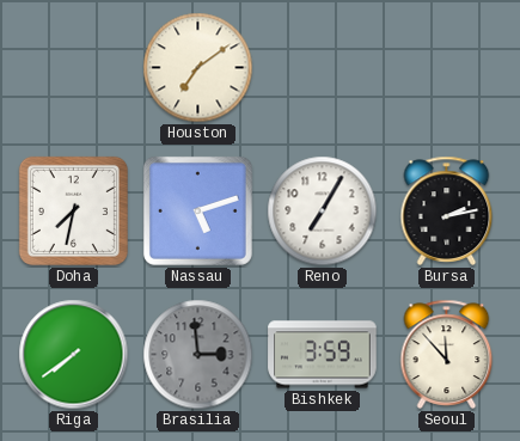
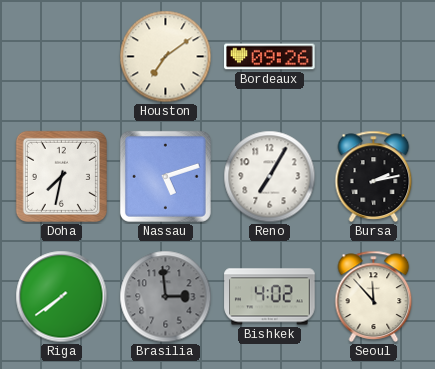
Bordeaux: none -> 09:26
Bishkek: 3:59 -> 4:02
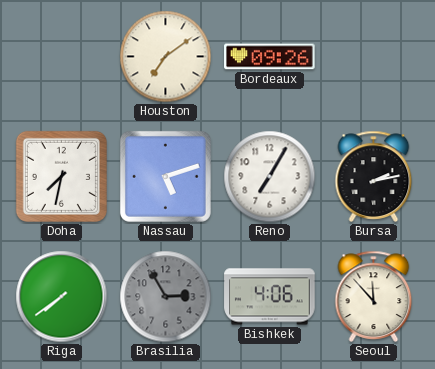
Brasilia: 2:59 -> 2:55
Bishkek: 4:02 -> 4:06
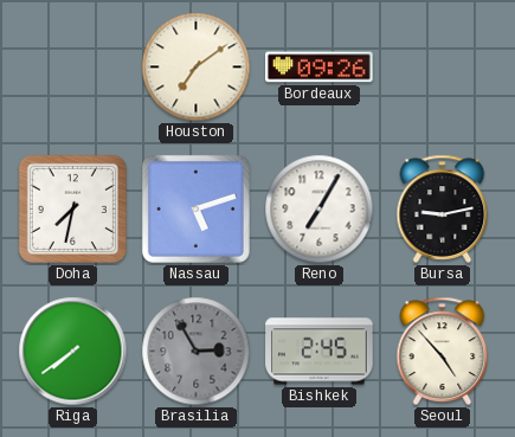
Bursa: 2:13 -> 9:13
Bishkek: 4:06 -> 2:45
Seoul: 11:53 -> 4:53
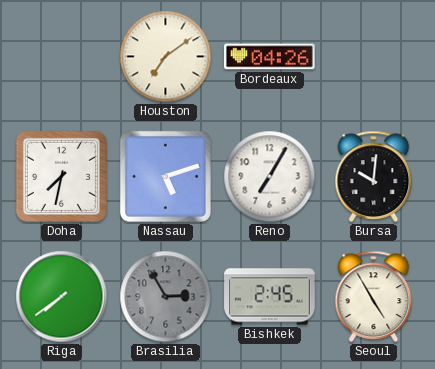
Bordeaux: 09:26 -> 04:26
Bursa: 9:13 -> 10:01
Seoul: 4:53 -> 4:55
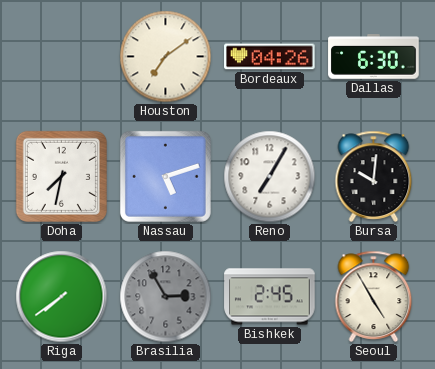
Dallas: none -> 6:30
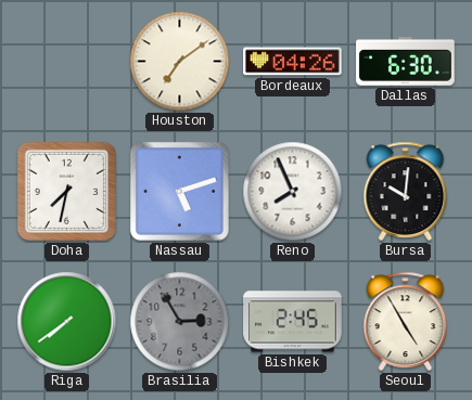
Reno: 7:05 -> 7:56
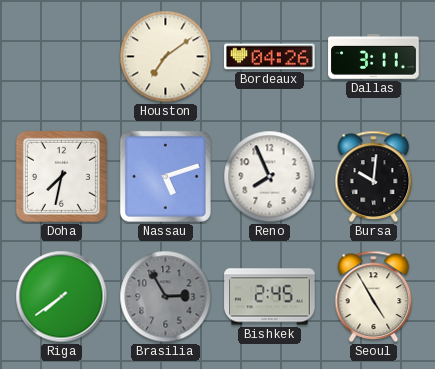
Dallas: 6:30 -> 3:11
